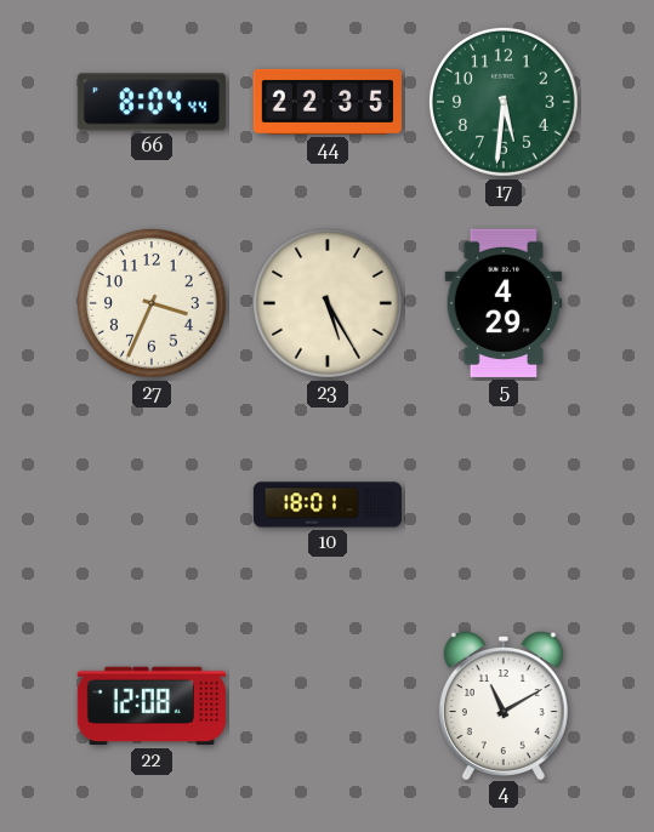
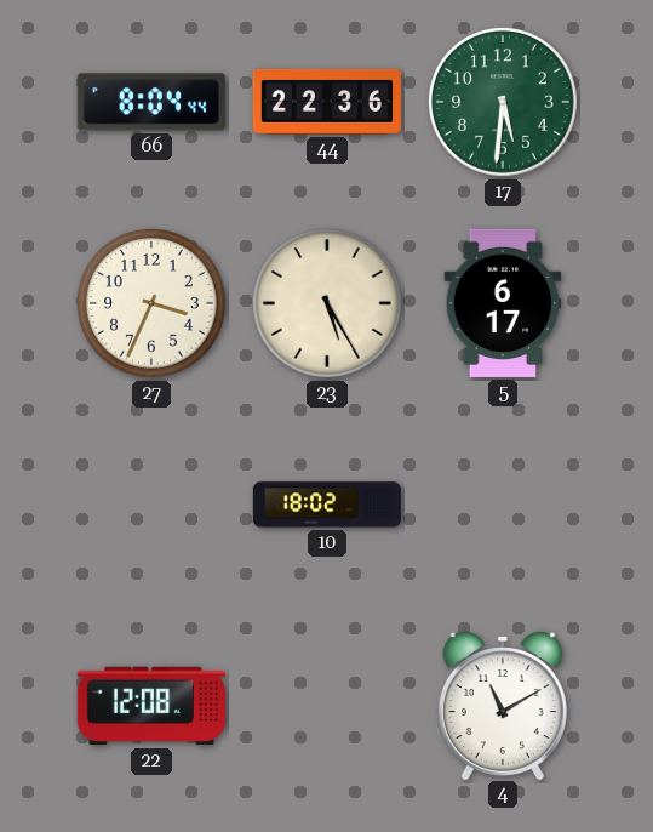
44: 22:35 -> 22:36
5: 4:29 -> 6:17
10: 18:01 -> 18:02
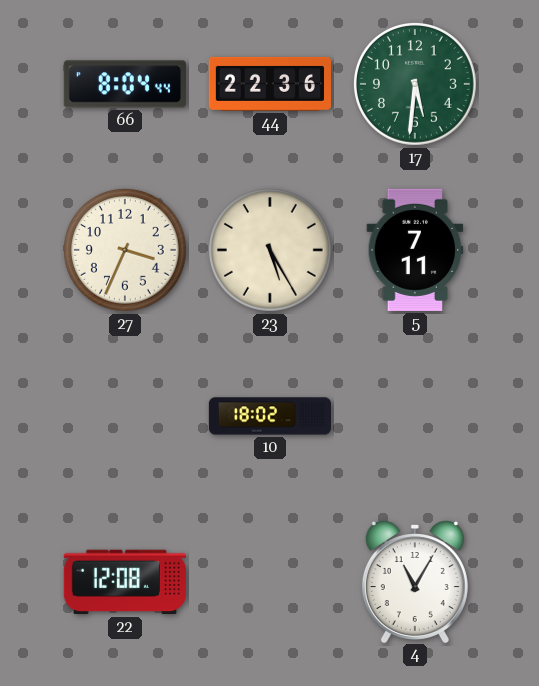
5: 6:17 -> 7:11
4: 11:10 -> 11:05
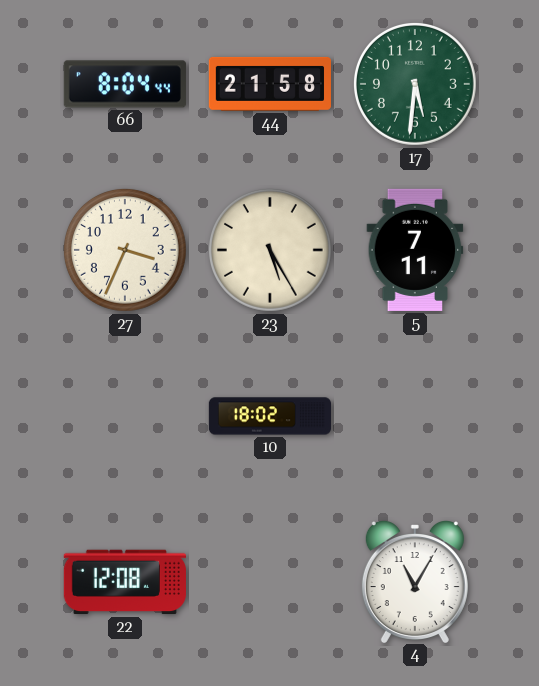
44: 22:36 -> 21:58
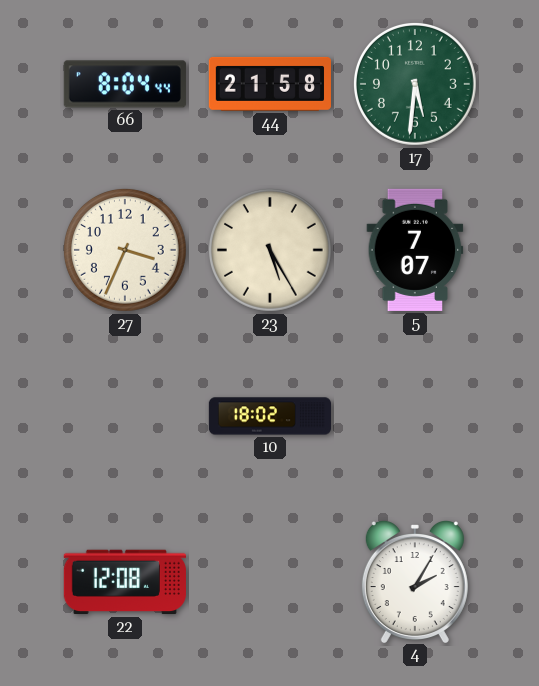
5: 7:11 -> 7:07
4: 11:05 -> 2:05
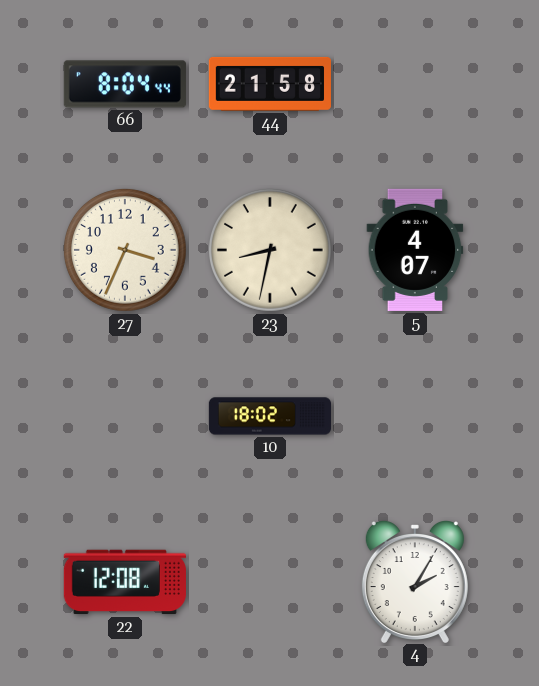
17: 5:31 -> none
23: 5:25 -> 8:32
5: 7:07 -> 4:07
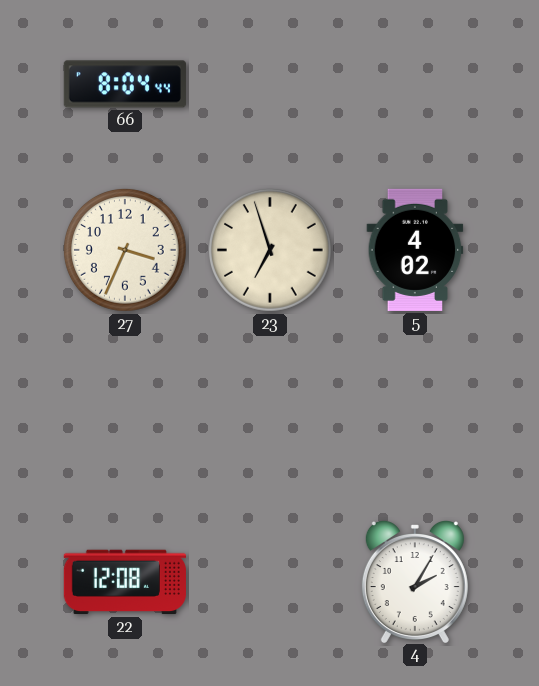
44: 21:58 -> none
23: 8:32 -> 6:57
5: 4:07 -> 4:02
10: 18:02 -> none
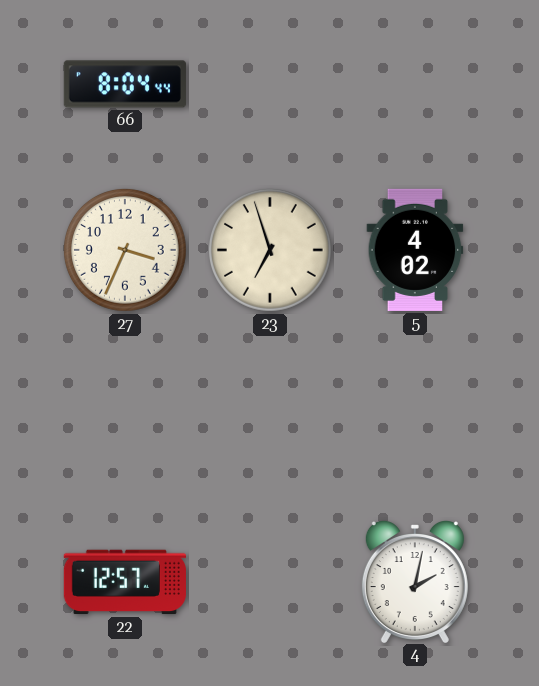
22: 12:08 -> 12:57
4: 2:05 -> 2:02
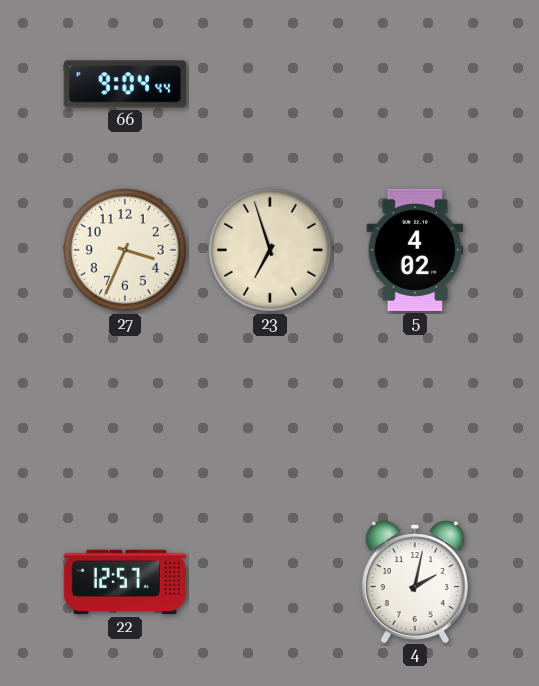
66: 8:04 -> 9:04
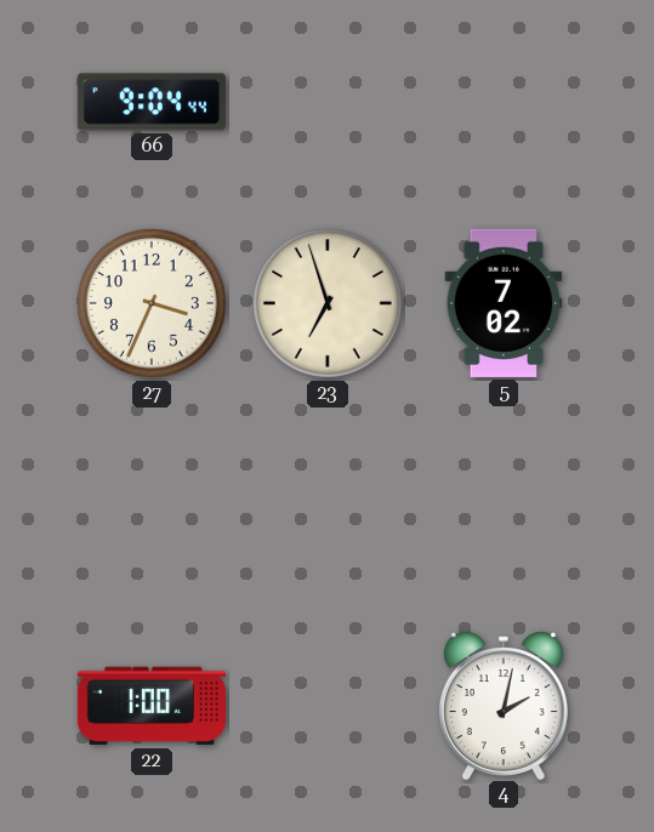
5: 4:02 -> 7:02
22: 12:57 -> 1:00
